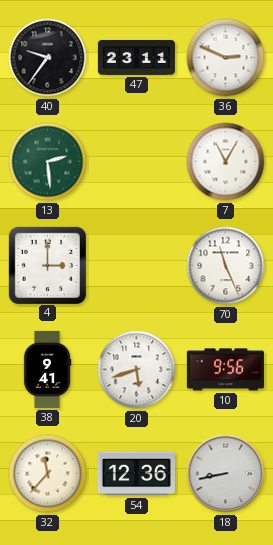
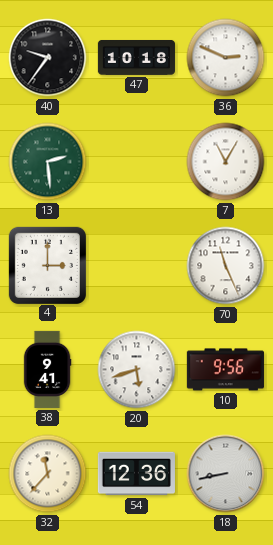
47: 23:11 -> 10:18
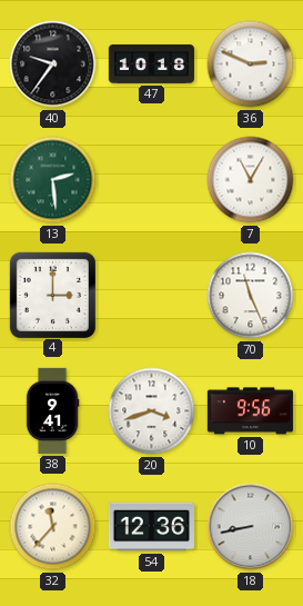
20: 5:42 -> 3:42
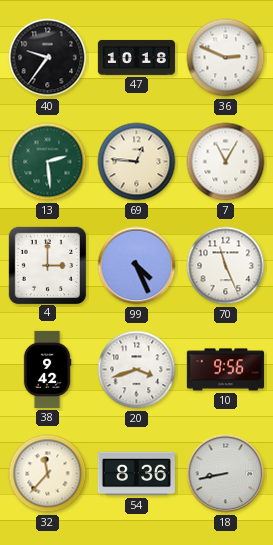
69: none -> 12:46
99: none -> 4:26
38: 9:41 -> 9:42
54: 12:36 -> 8:36
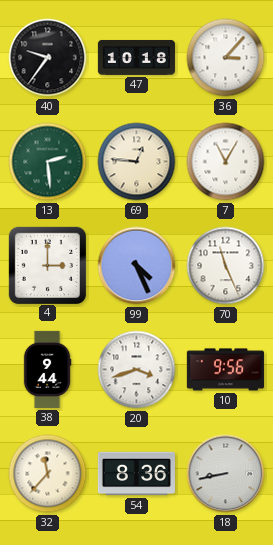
36: 2:49 -> 3:07
38: 9:42 -> 9:44
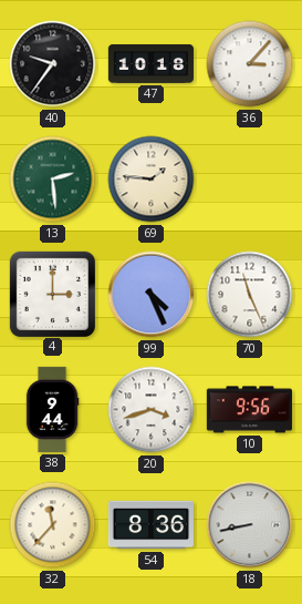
69: 12:46 -> 1:46
7: 11:05 -> none
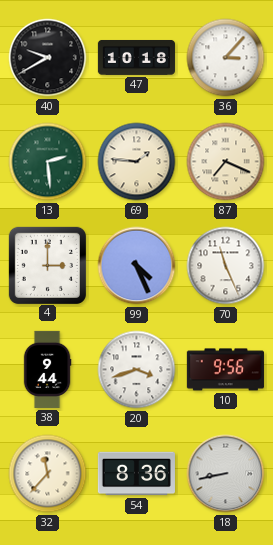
40: 9:36 -> 9:40
87: none -> 7:19
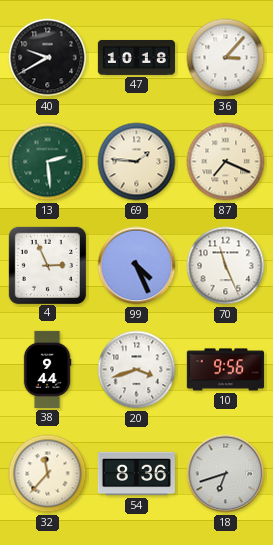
4: 3:00 -> 2:56
18: 8:43 -> 6:42
